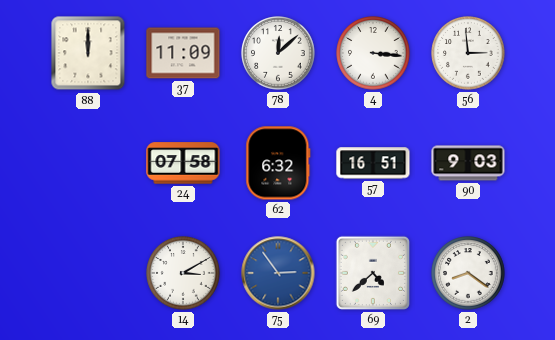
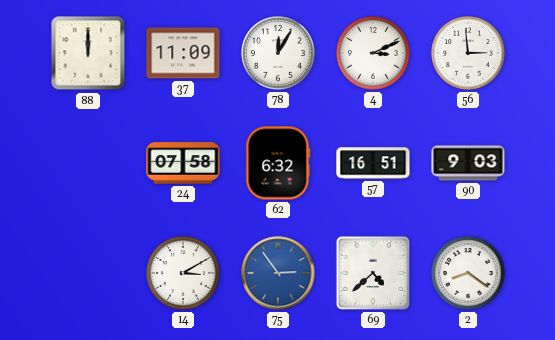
78: 12:08 -> 12:05
4: 3:16 -> 3:11
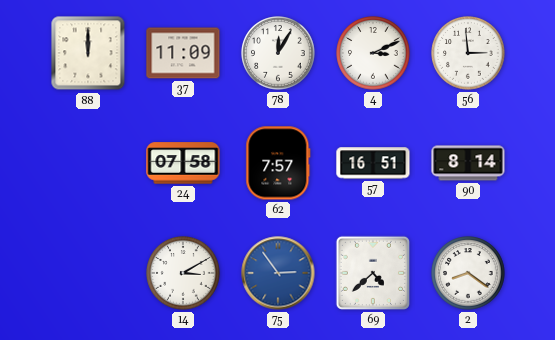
62: 6:32 -> 7:57
90: 9:03 -> 8:14
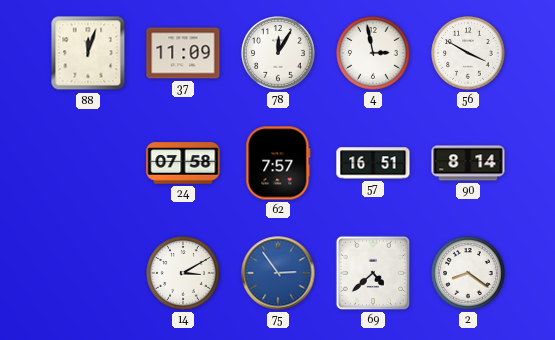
88: 12:00 -> 12:03
4: 3:11 -> 2:58
56: 2:59 -> 3:50
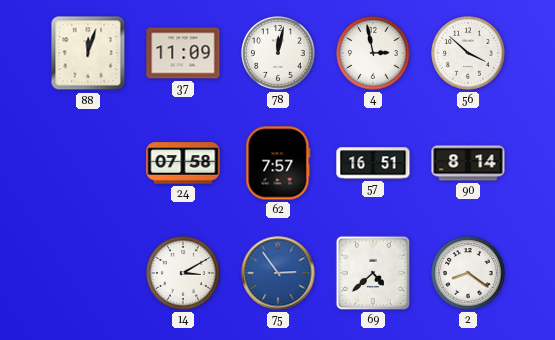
78: 12:05 -> 12:02
56: 3:50 -> 3:52
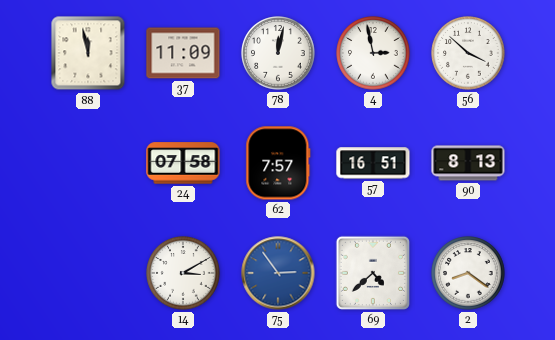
88: 12:03 -> 11:58
90: 8:14 -> 8:13
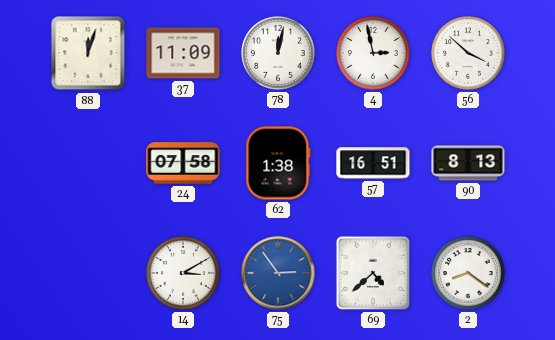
88: 11:58 -> 12:03
62: 7:57 -> 1:38
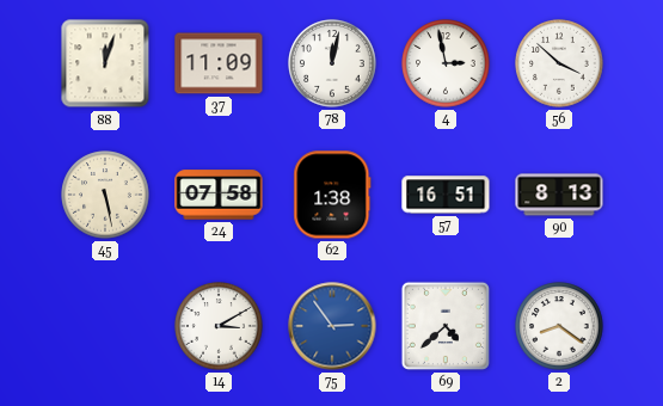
45: none -> 5:28
